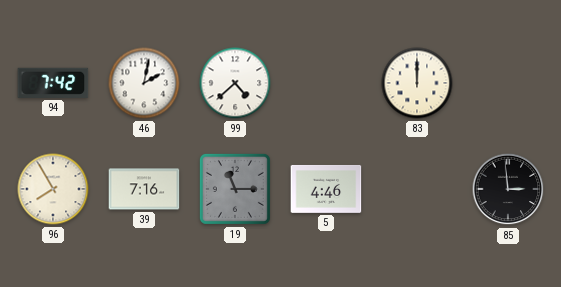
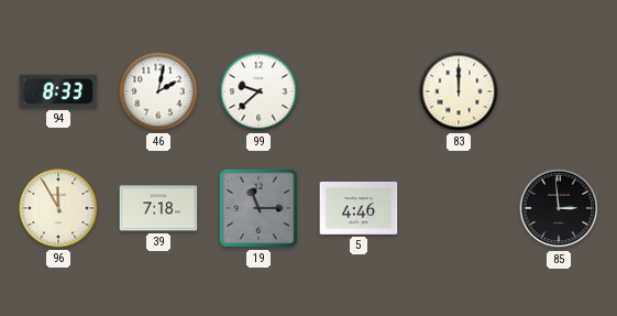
94: 7:42 -> 8:33
99: 4:38 -> 9:38
96: 7:55 -> 11:55
39: 7:16 -> 7:18
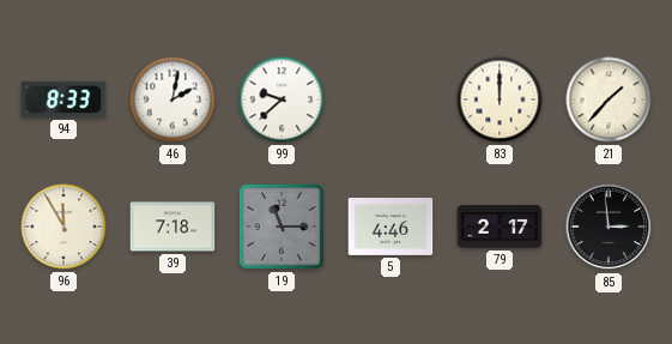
21: none -> 1:37
79: none -> 2:17
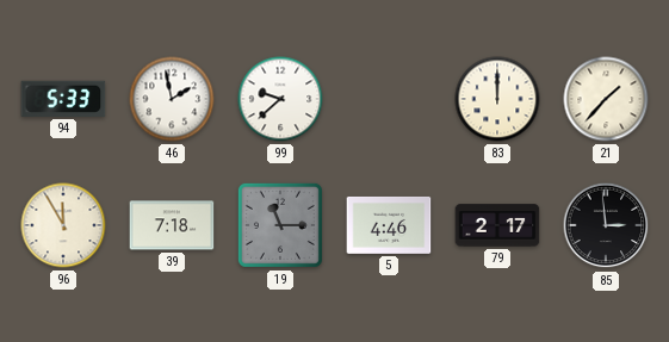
94: 8:33 -> 5:33
46: 2:02 -> 1:58
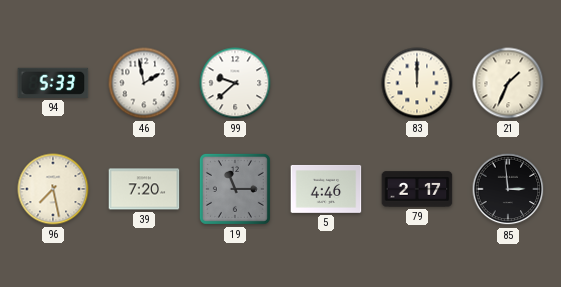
21: 1:37 -> 1:34
96: 11:55 -> 7:28
39: 7:18 -> 7:20
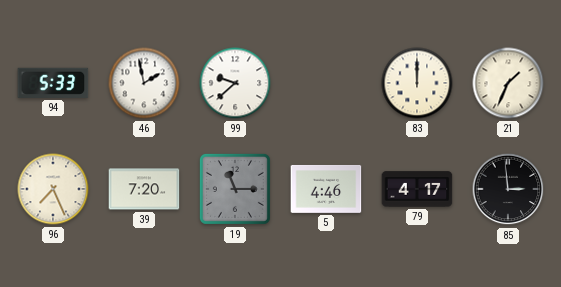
96: 7:28 -> 7:26
79: 2:17 -> 4:17
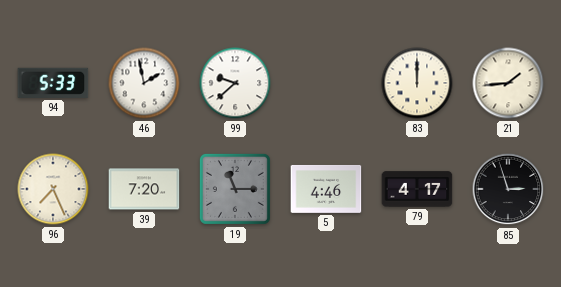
21: 1:34 -> 1:44
85: 2:59 -> 2:57
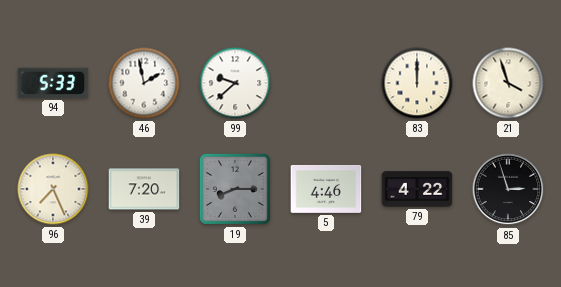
21: 1:44 -> 3:57
19: 11:15 -> 8:15
79: 4:17 -> 4:22
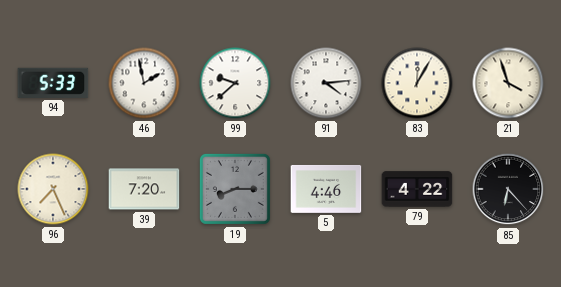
91: none -> 4:14
83: 12:00 -> 12:05
85: 2:57 -> 6:23
